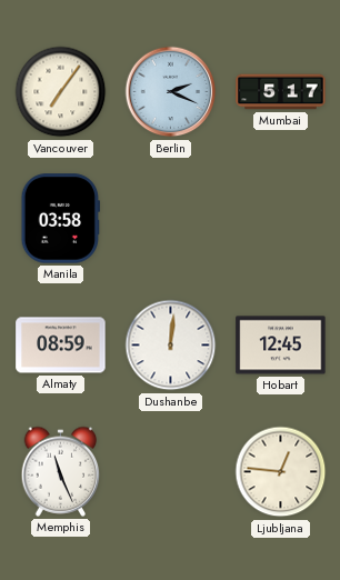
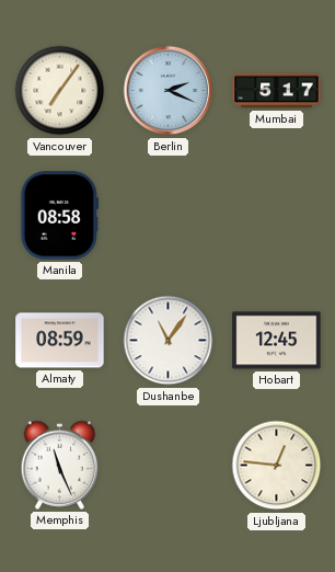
Manila: 03:58 -> 08:58
Dushanbe: 12:01 -> 11:06
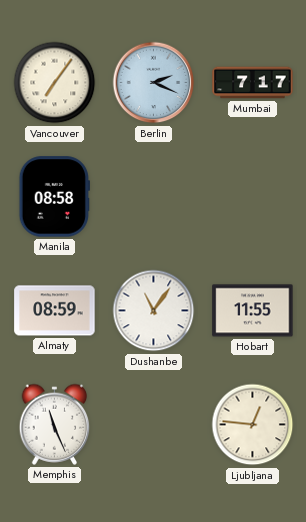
Mumbai: 5:17 -> 7:17
Hobart: 12:45 -> 11:55
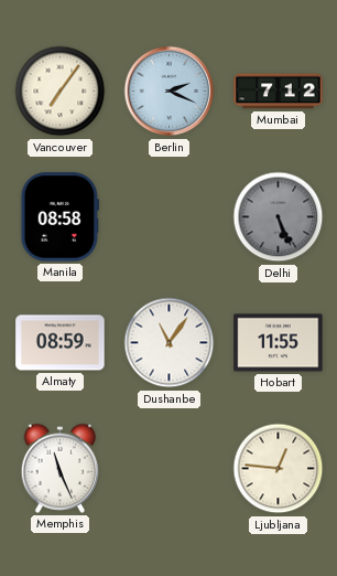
Mumbai: 7:17 -> 7:12
Delhi: none -> 5:26
